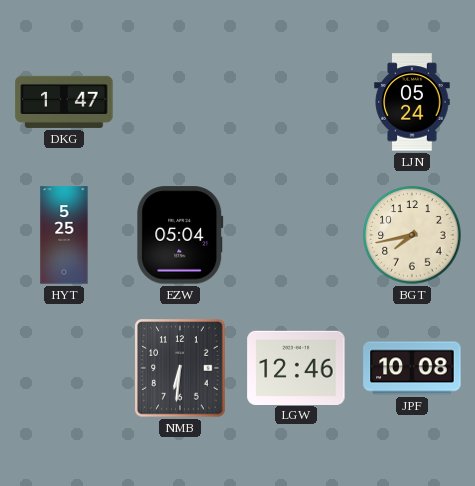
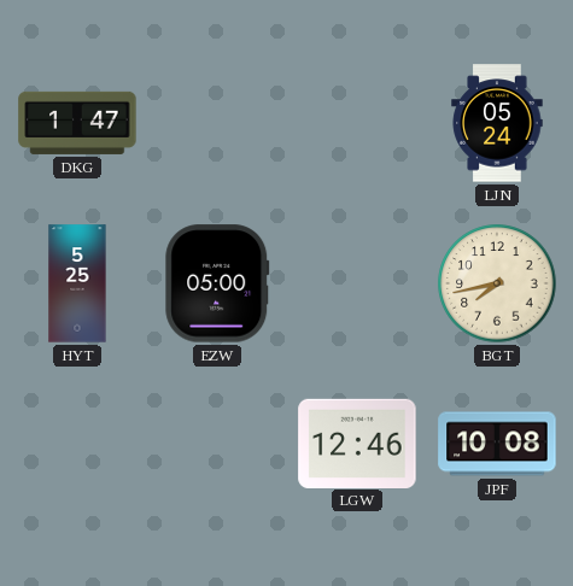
EZW: 05:04 -> 05:00
NMB: 6:31 -> none
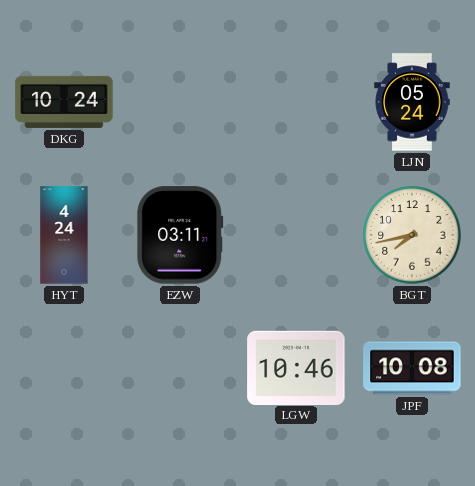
DKG: 1:47 -> 10:24
HYT: 5:25 -> 4:24
EZW: 05:00 -> 03:11
LGW: 12:46 -> 10:46
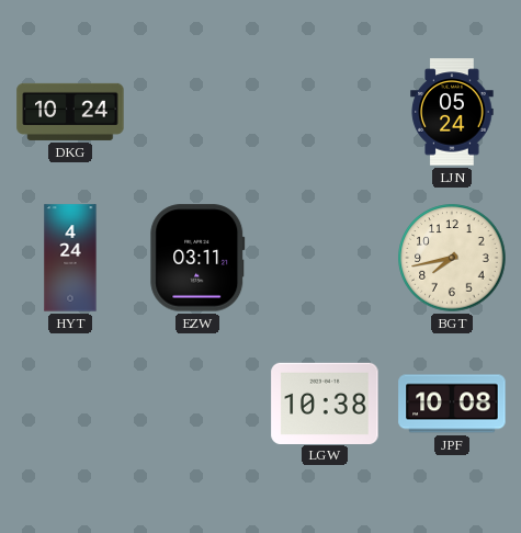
LGW: 10:46 -> 10:38
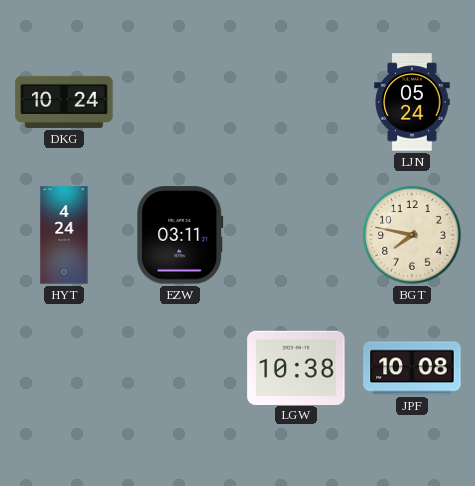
BGT: 7:43 -> 7:47
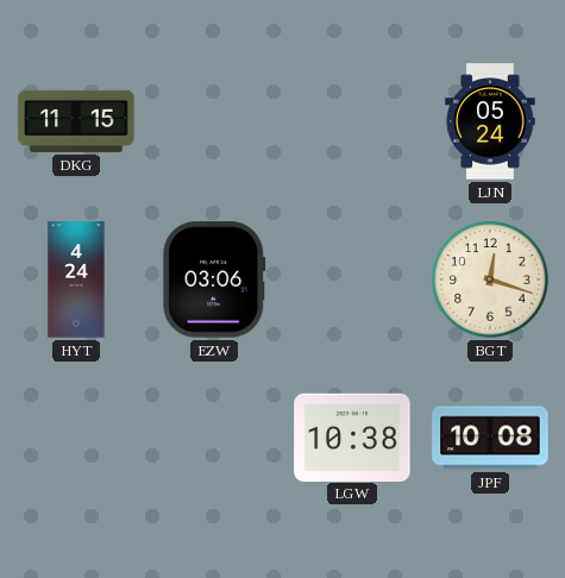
DKG: 10:24 -> 11:15
EZW: 03:11 -> 03:06
BGT: 7:47 -> 12:18
